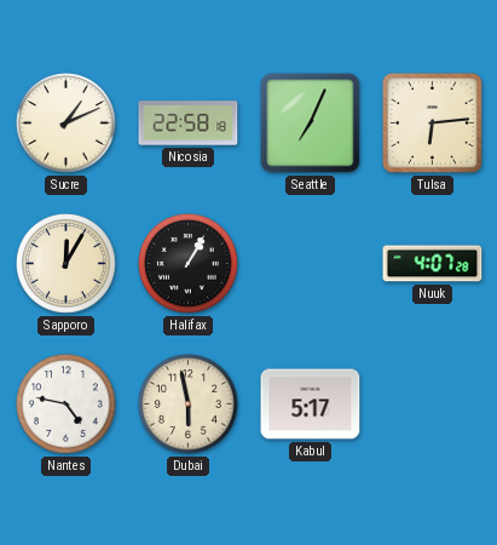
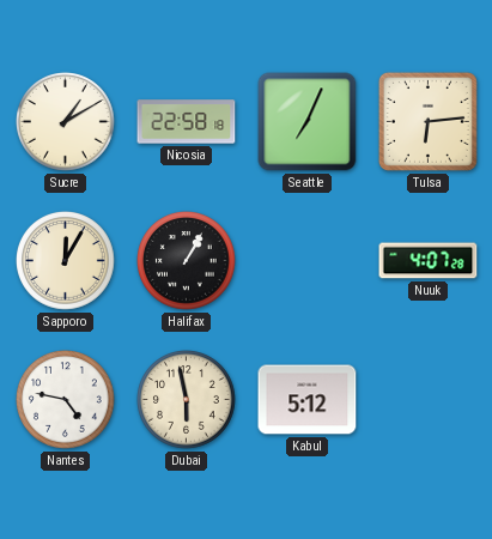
Sucre: 1:11 -> 1:10
Kabul: 5:17 -> 5:12
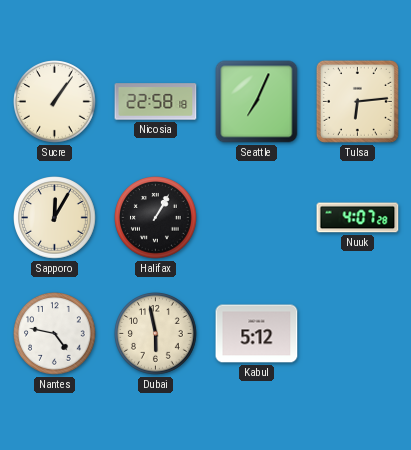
Sucre: 1:10 -> 1:06
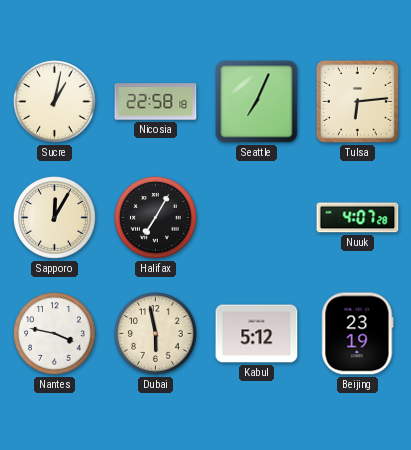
Sucre: 1:06 -> 1:02
Halifax: 1:05 -> 7:05
Nantes: 4:47 -> 3:47
Beijing: none -> 23:19
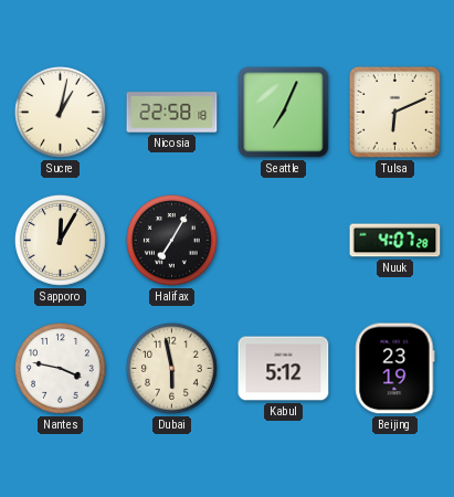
Tulsa: 6:14 -> 6:11
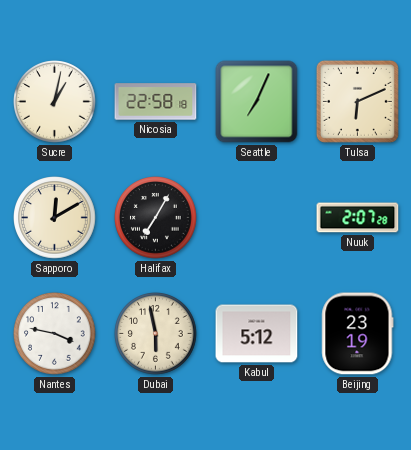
Sapporo: 12:05 -> 12:10
Nuuk: 4:07 -> 2:07
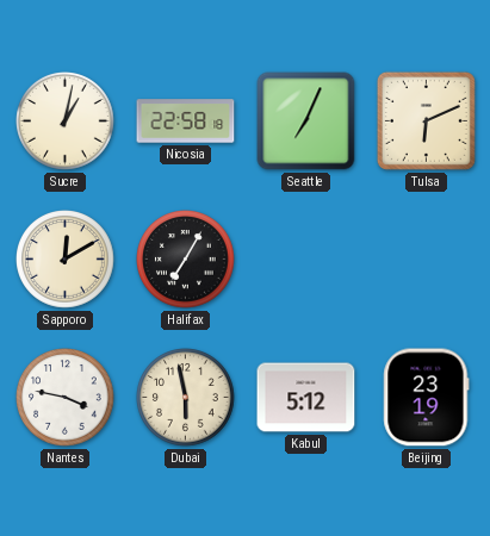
Nuuk: 2:07 -> none
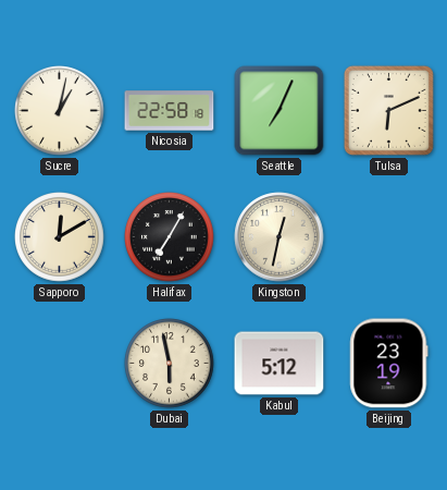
Kingston: none -> 12:32
Nantes: 3:47 -> none
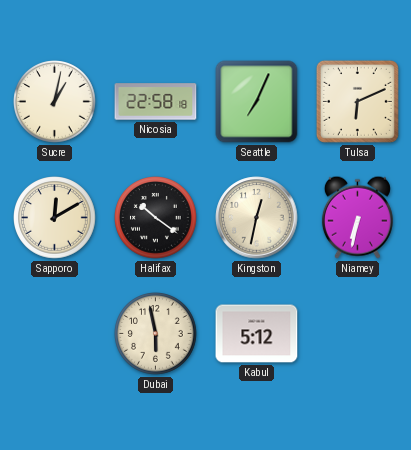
Halifax: 7:05 -> 10:21
Niamey: none -> 6:32
Beijing: 23:19 -> none
